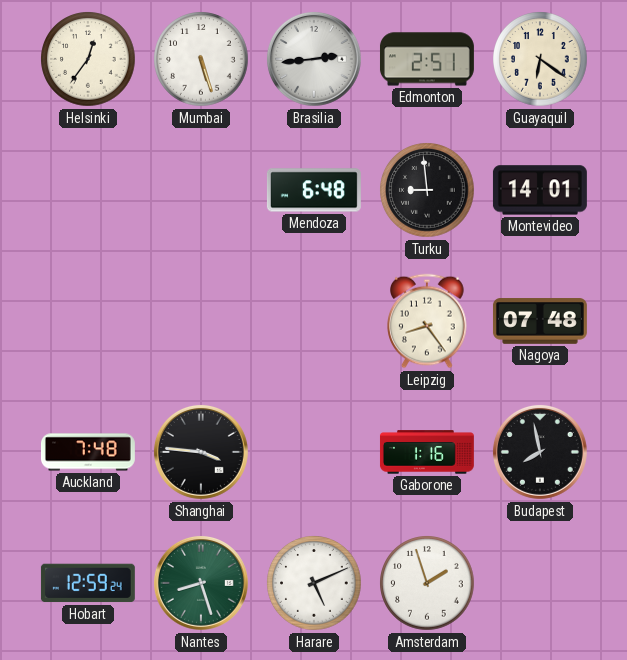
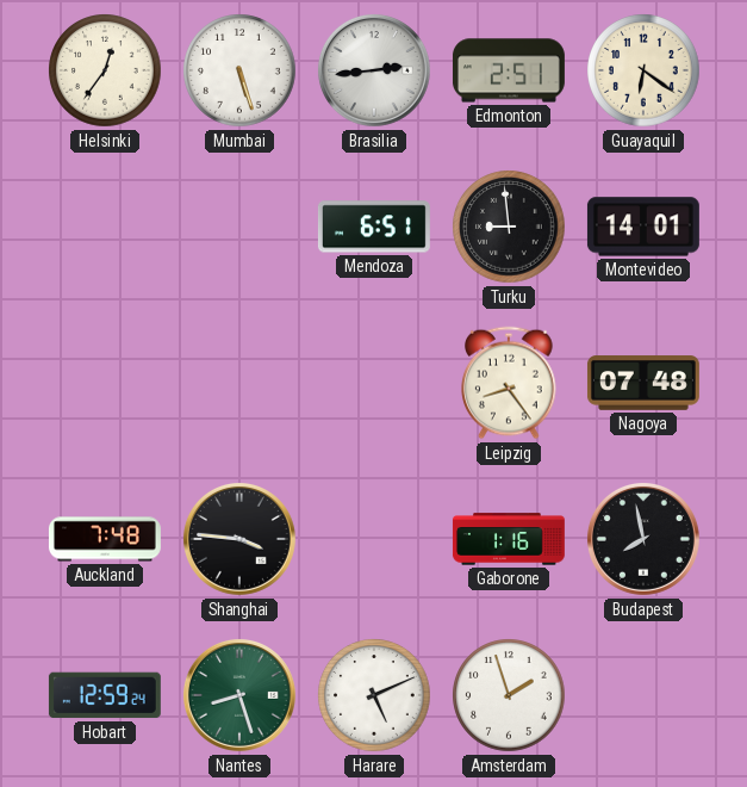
Mendoza: 6:48 -> 6:51
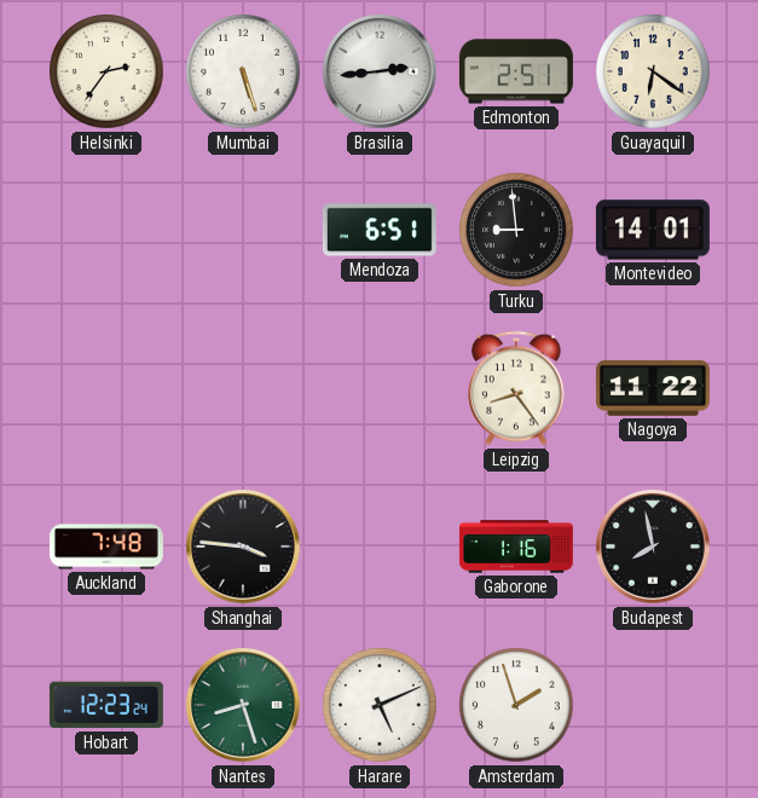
Helsinki: 12:36 -> 2:36
Nagoya: 07:48 -> 11:22
Hobart: 12:59 -> 12:23
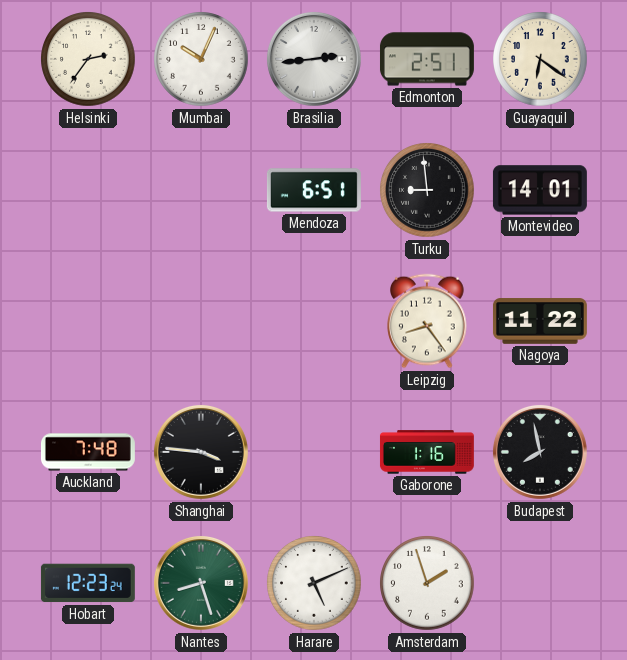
Mumbai: 5:27 -> 10:04
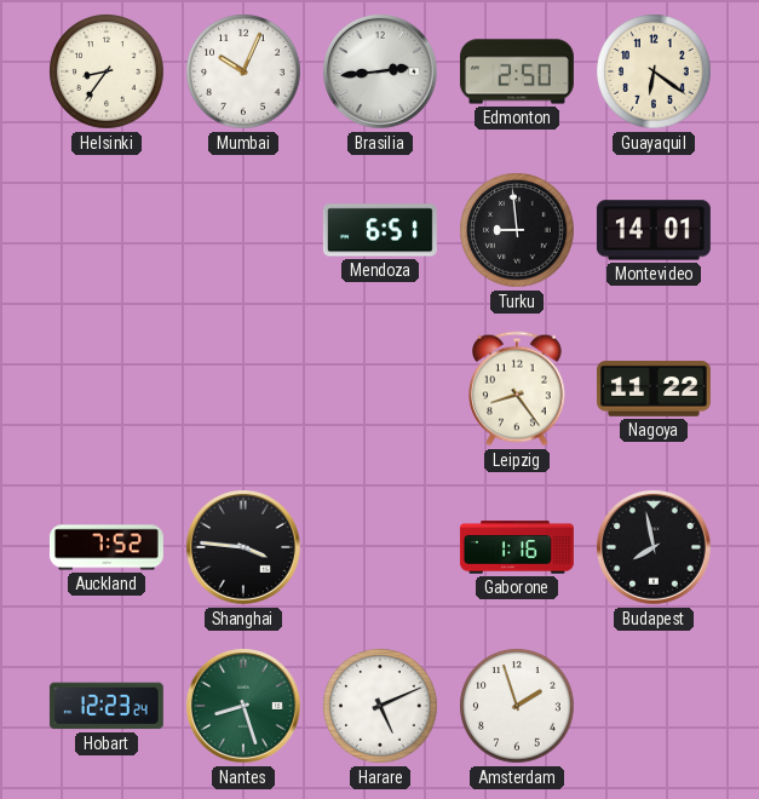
Helsinki: 2:36 -> 8:36
Edmonton: 2:51 -> 2:50
Auckland: 7:48 -> 7:52
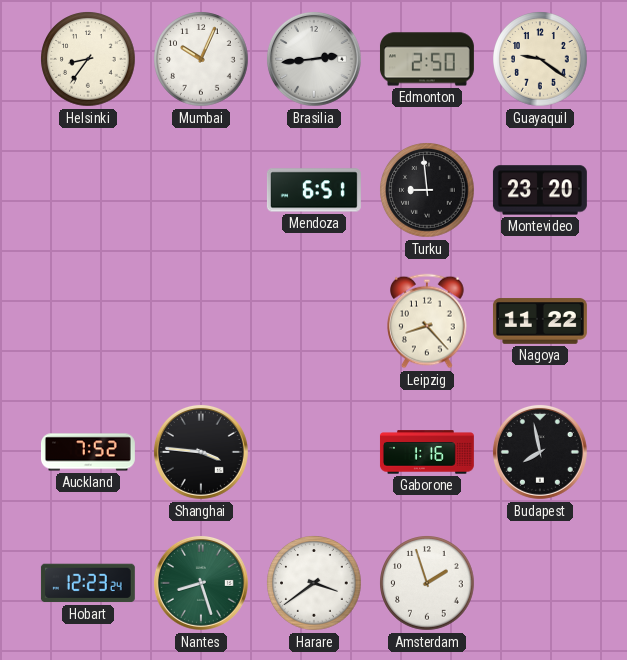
Guayaquil: 6:21 -> 9:21
Montevideo: 14:01 -> 23:20
Leipzig: 8:24 -> 8:23
Harare: 5:11 -> 3:39
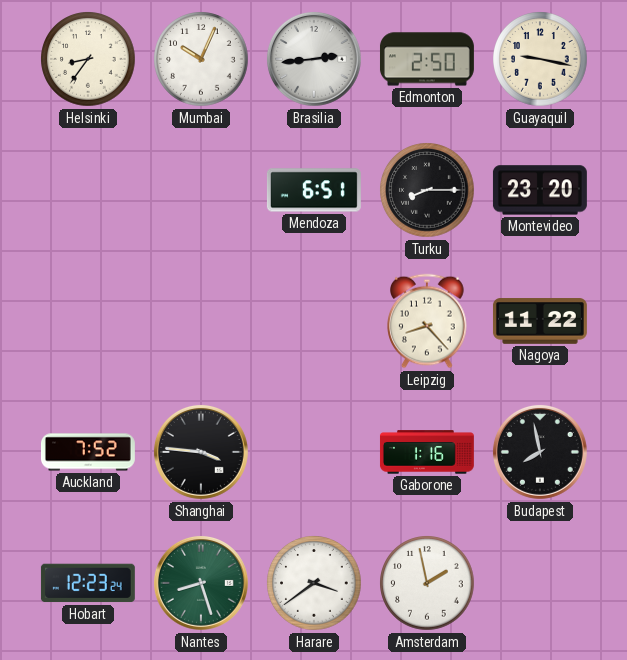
Guayaquil: 9:21 -> 9:17
Turku: 8:59 -> 8:15
Amsterdam: 1:57 -> 1:58
